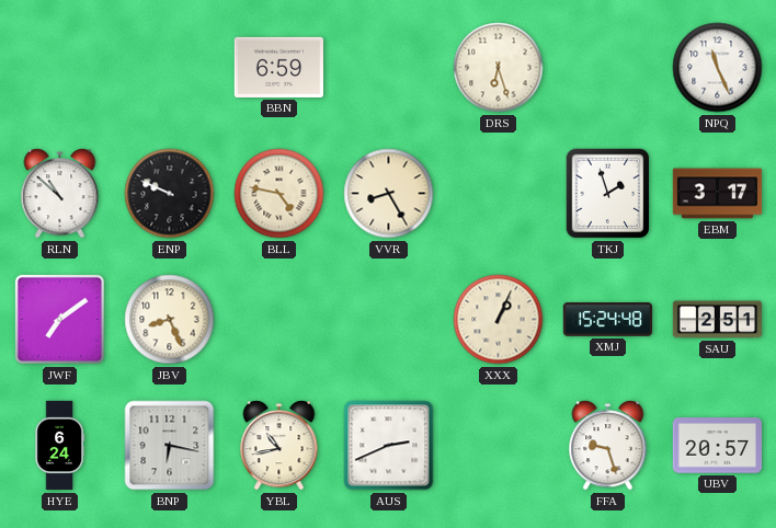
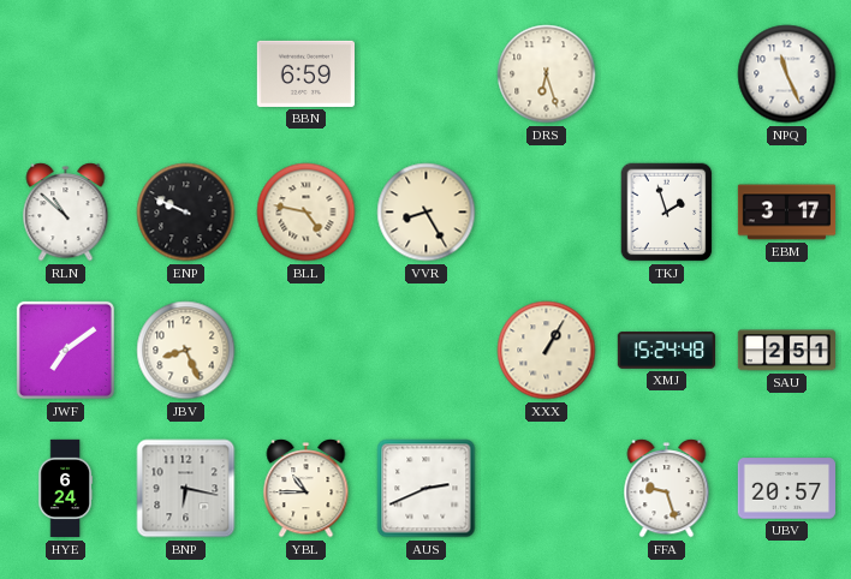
XXX: 1:04 -> 1:05
YBL: 10:43 -> 10:45
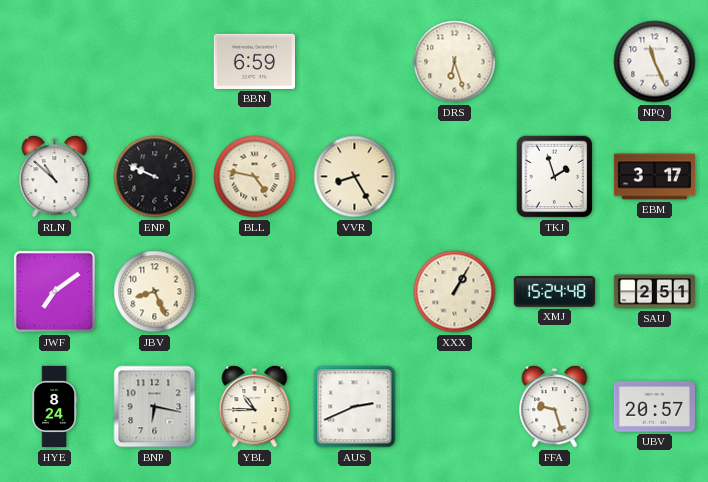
HYE: 6:24 -> 8:24
